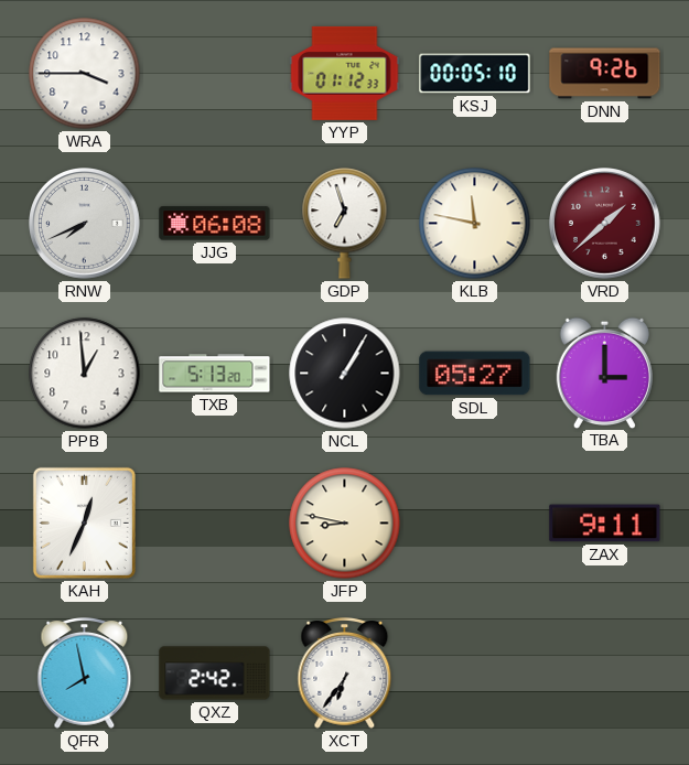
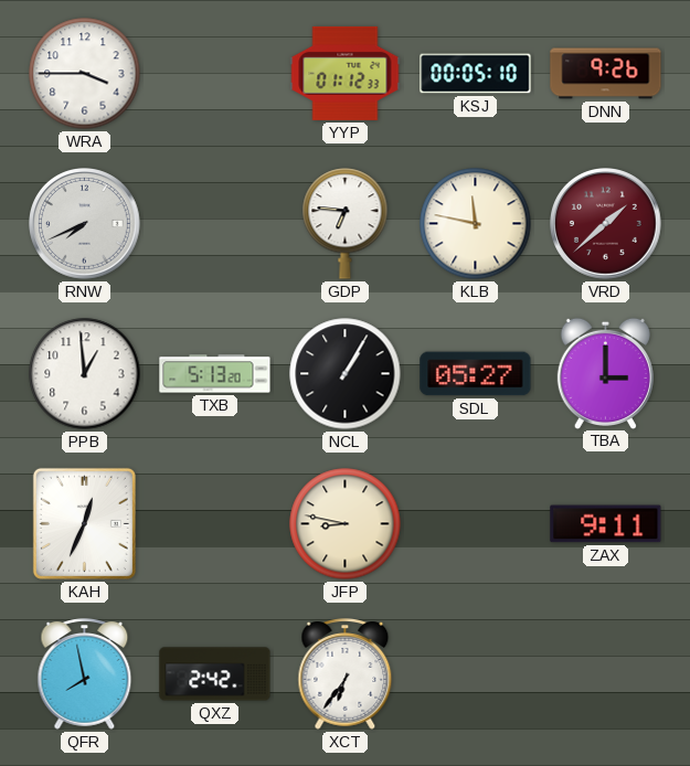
JJG: 06:08 -> none
GDP: 6:57 -> 6:46
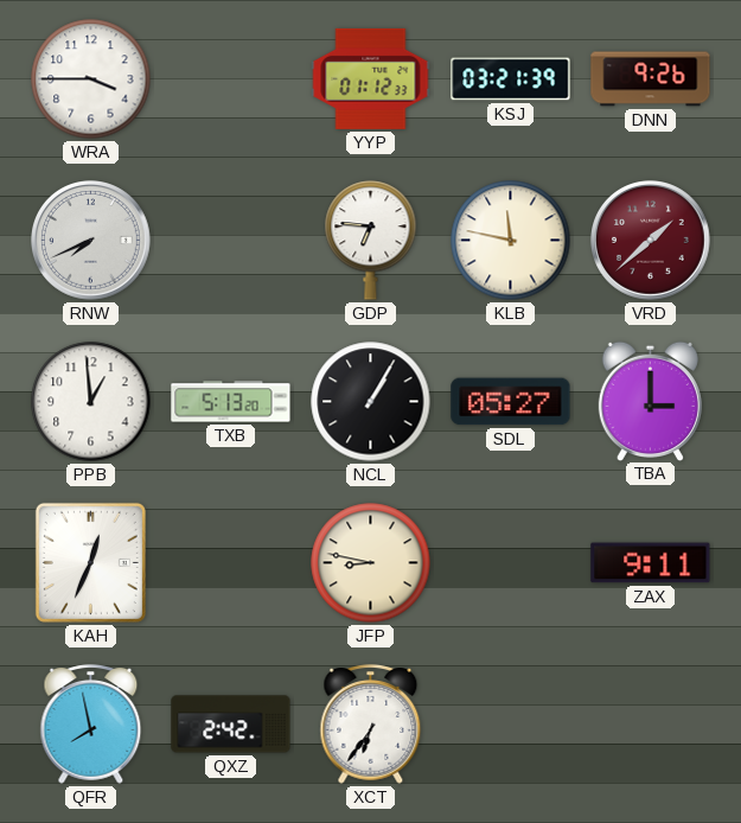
KSJ: 00:05 -> 03:21
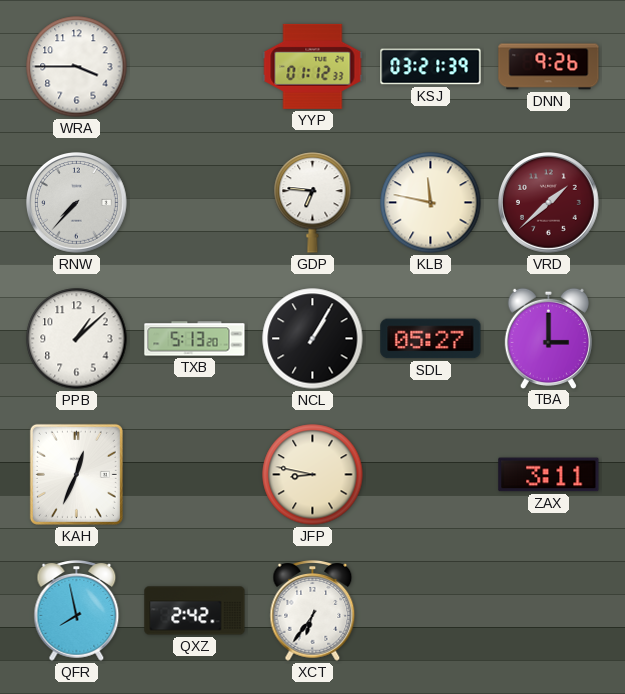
RNW: 7:41 -> 7:37
PPB: 12:59 -> 1:08
ZAX: 9:11 -> 3:11
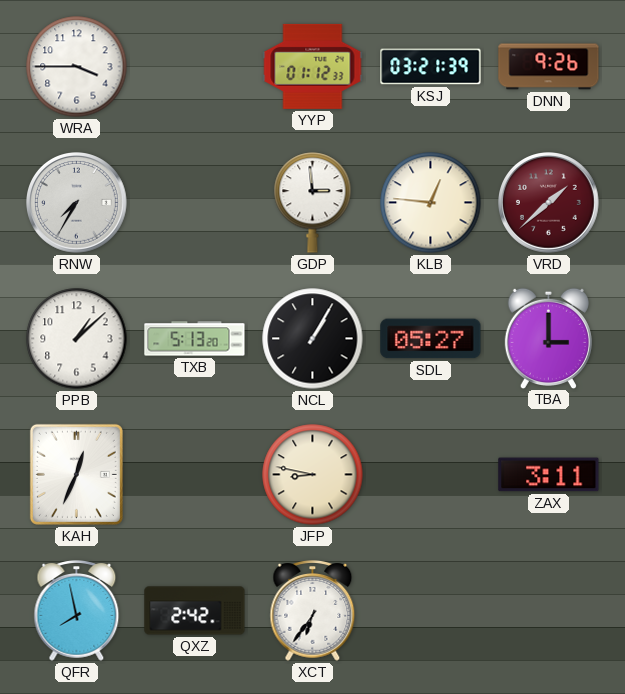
RNW: 7:37 -> 7:35
GDP: 6:46 -> 2:59
KLB: 11:47 -> 12:46
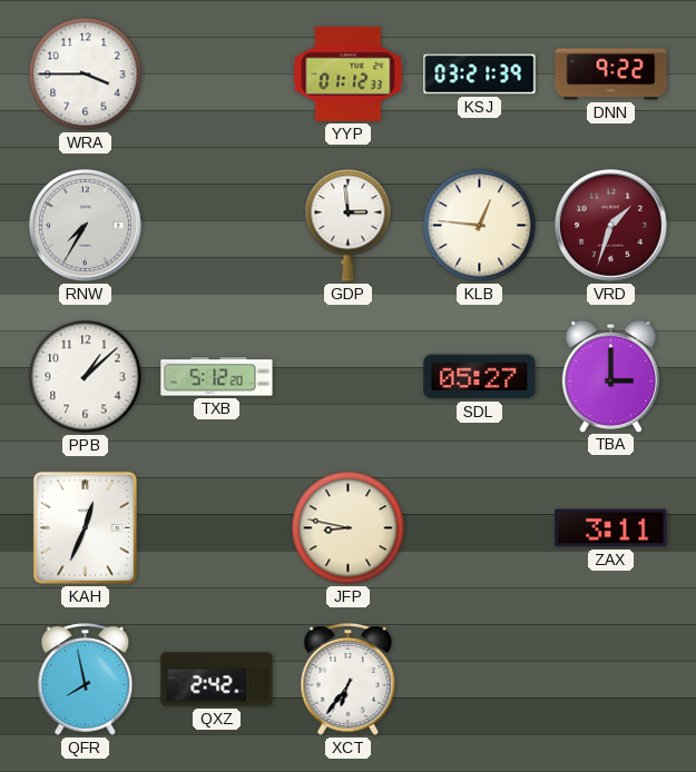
DNN: 9:26 -> 9:22
VRD: 1:38 -> 1:33
TXB: 5:13 -> 5:12
NCL: 1:05 -> none
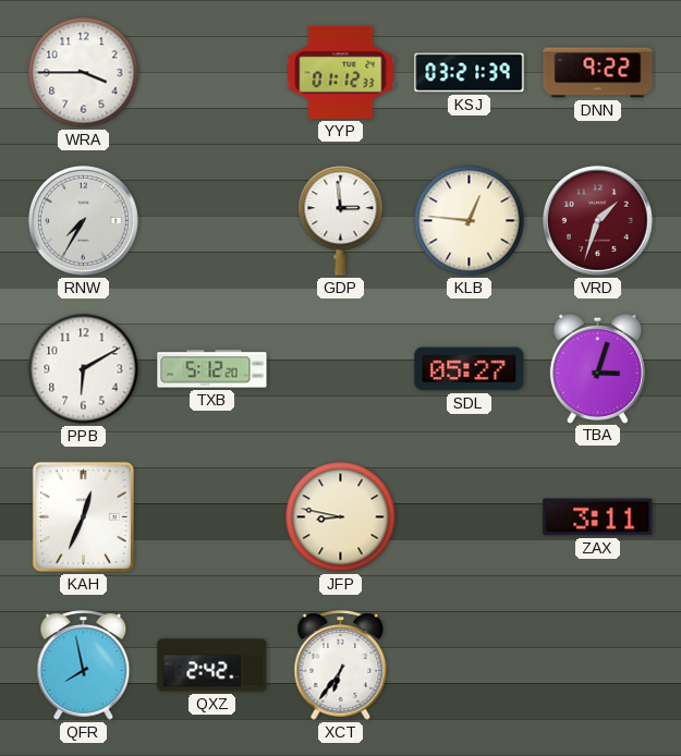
PPB: 1:08 -> 6:10
TBA: 3:00 -> 3:03
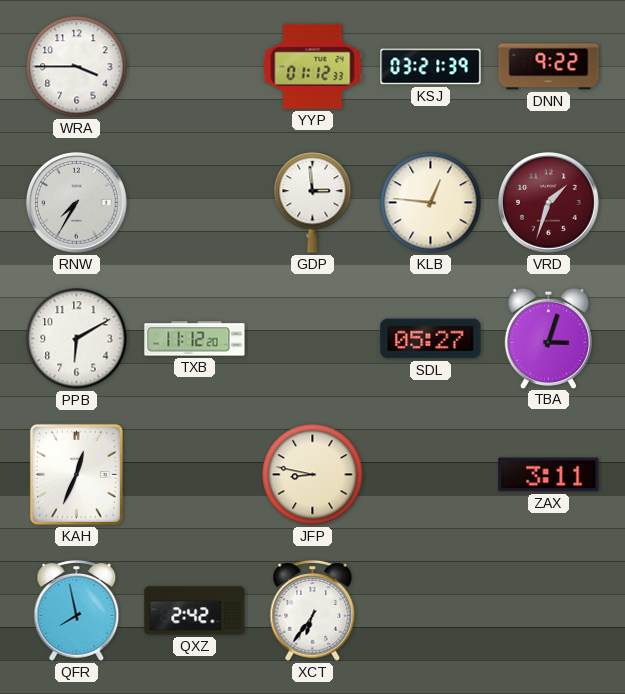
TXB: 5:12 -> 11:12
